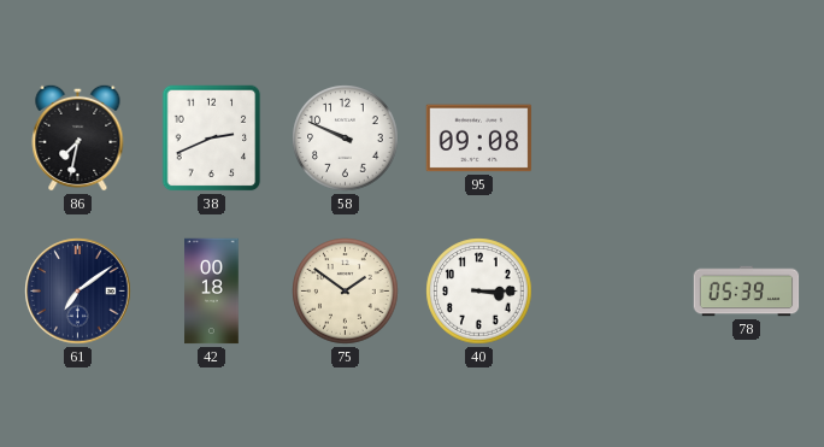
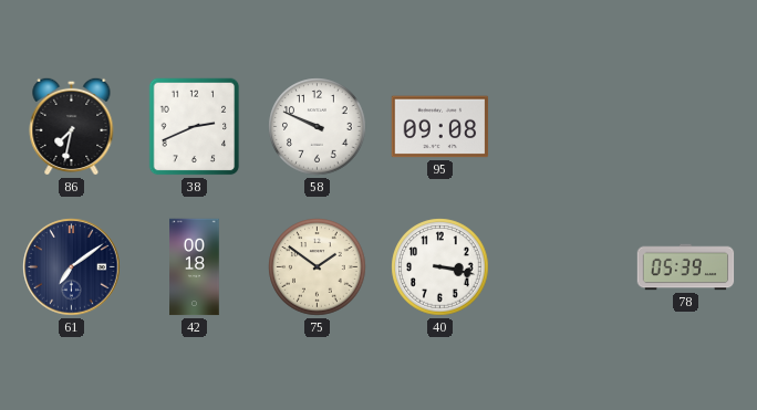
40: 3:15 -> 3:17
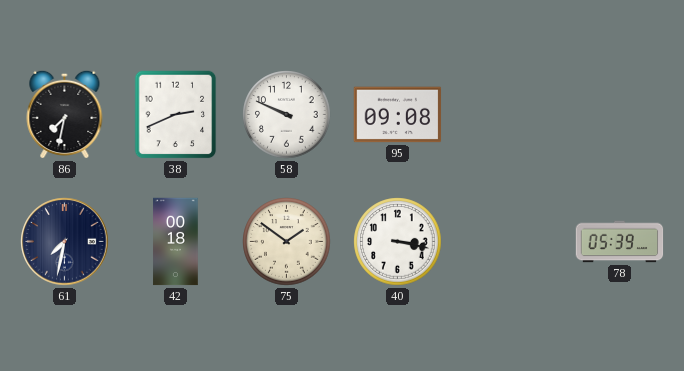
61: 7:09 -> 7:32
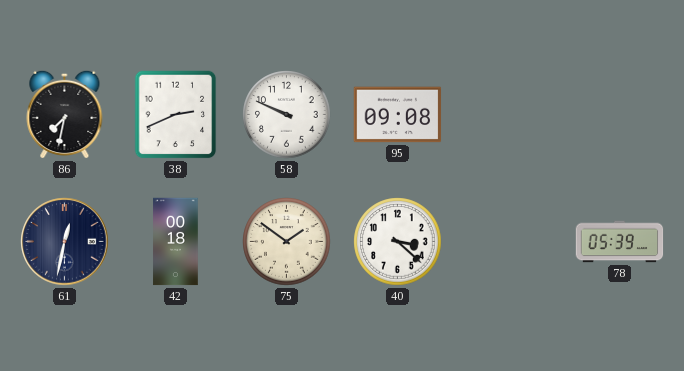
61: 7:32 -> 12:32
40: 3:17 -> 3:22
